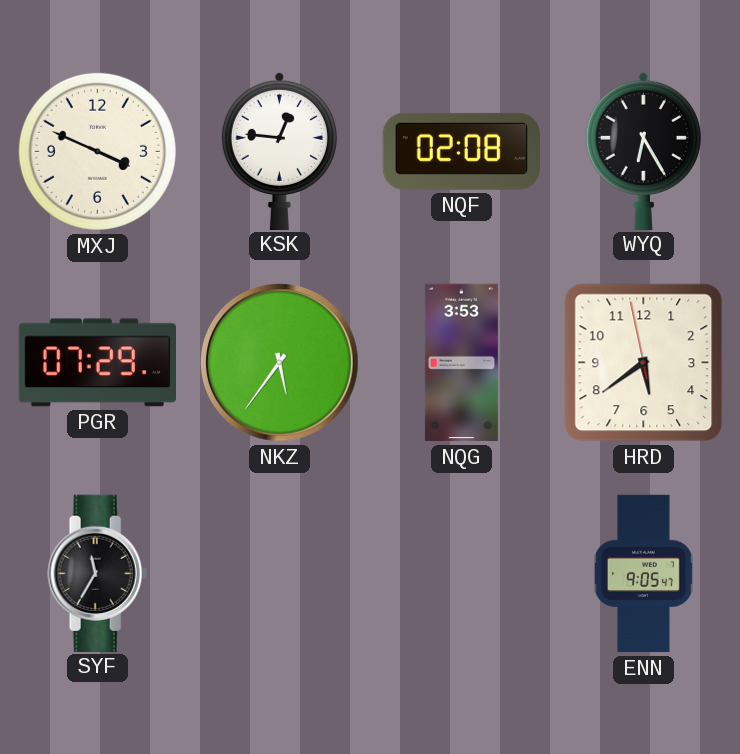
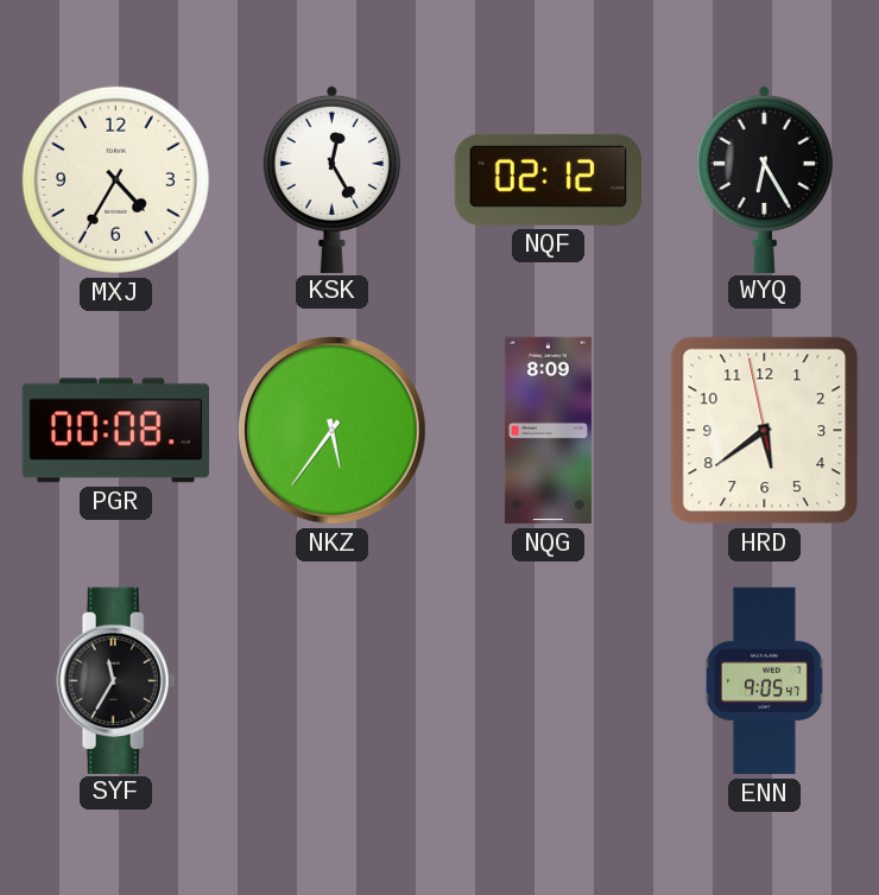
MXJ: 3:49 -> 4:35
KSK: 12:46 -> 12:25
NQF: 02:08 -> 02:12
PGR: 07:29 -> 00:08
NQG: 3:53 -> 8:09
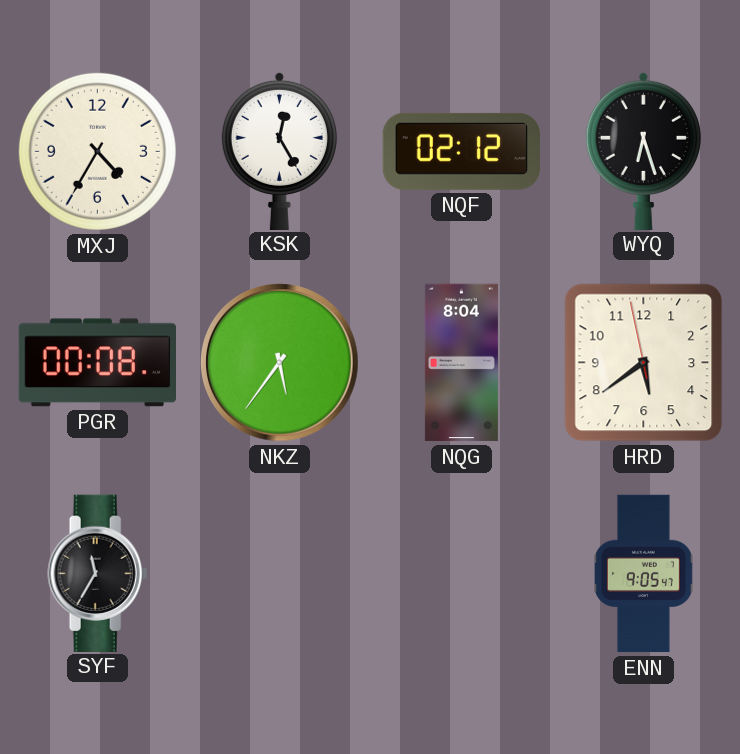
WYQ: 6:25 -> 6:27
NQG: 8:09 -> 8:04
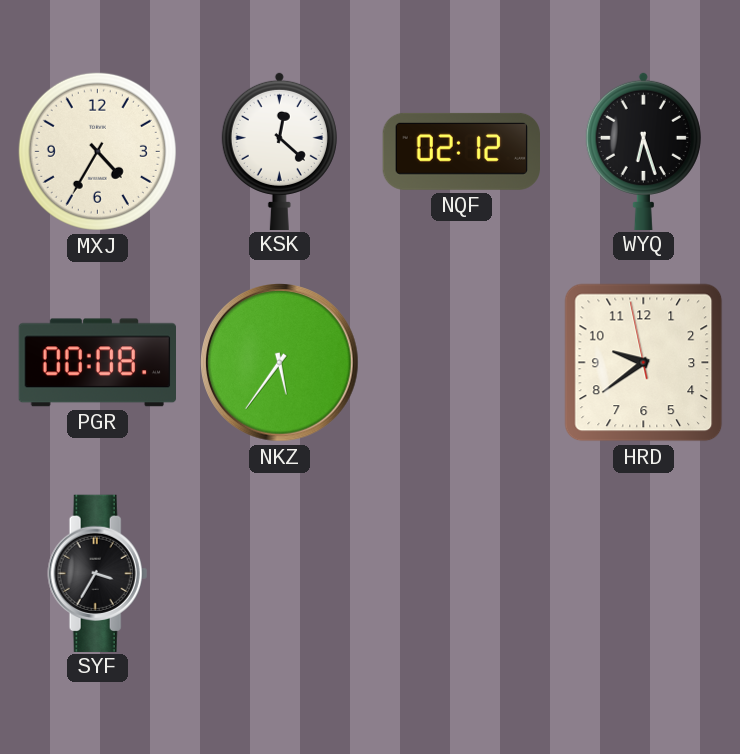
KSK: 12:25 -> 12:22
NQG: 8:04 -> none
HRD: 5:38 -> 9:38
SYF: 11:35 -> 3:35
ENN: 9:05 -> none
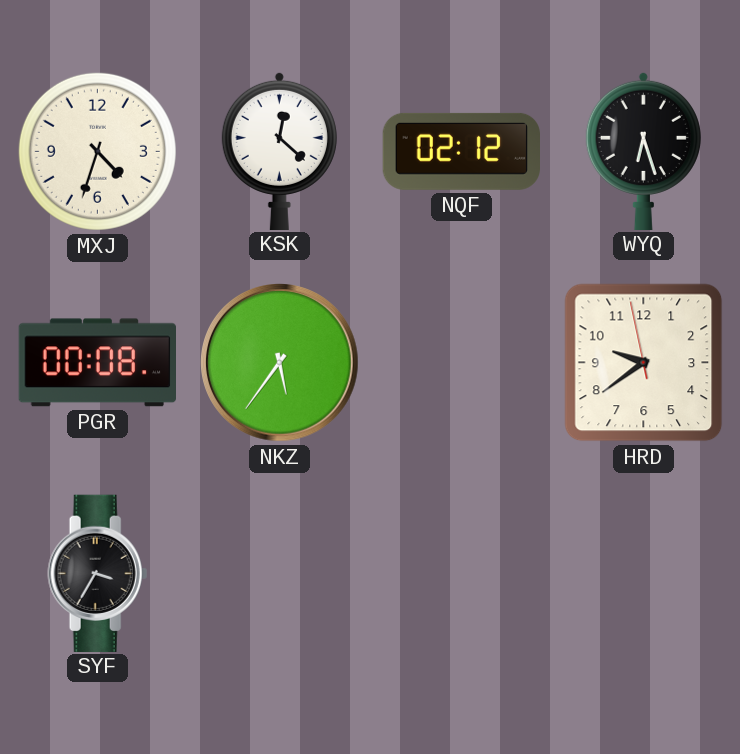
MXJ: 4:35 -> 4:33
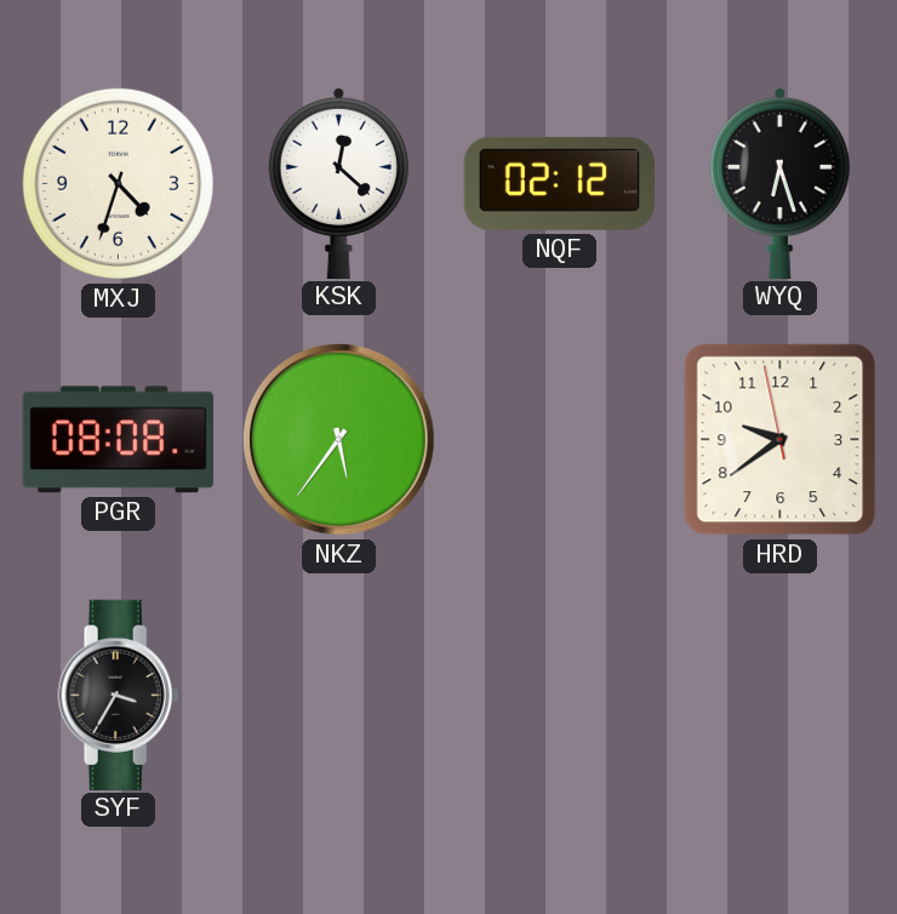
PGR: 00:08 -> 08:08
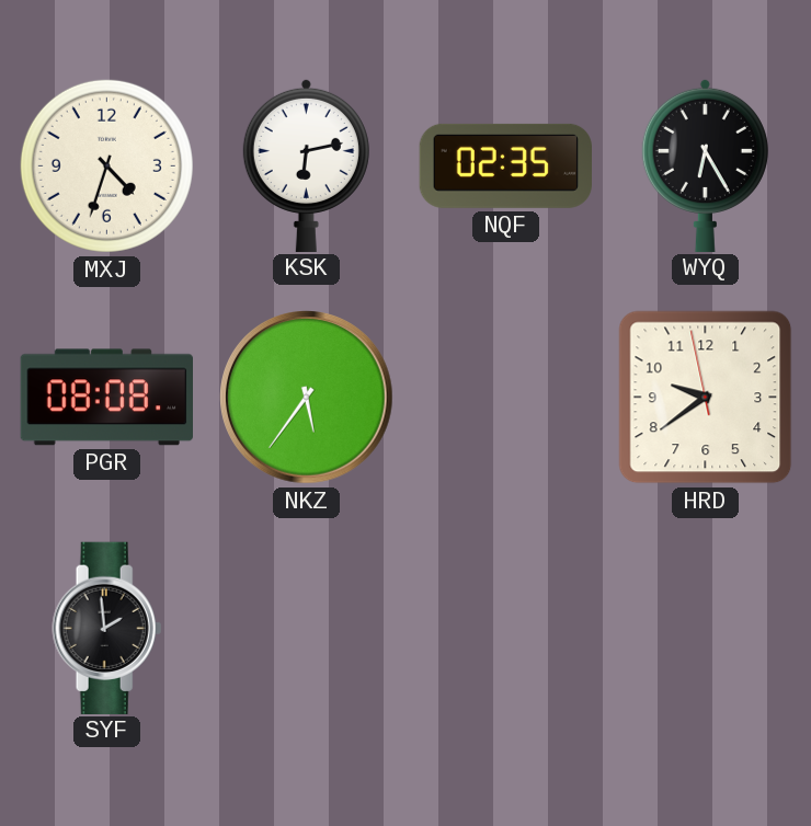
KSK: 12:22 -> 6:13
NQF: 02:12 -> 02:35
WYQ: 6:27 -> 6:25
SYF: 3:35 -> 1:59
